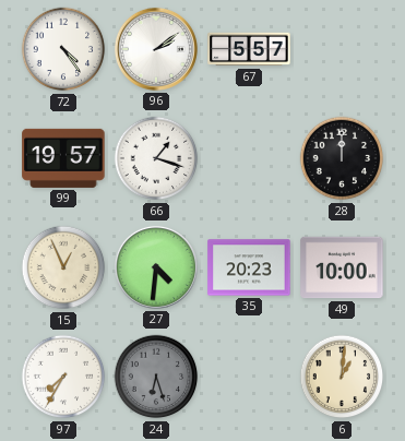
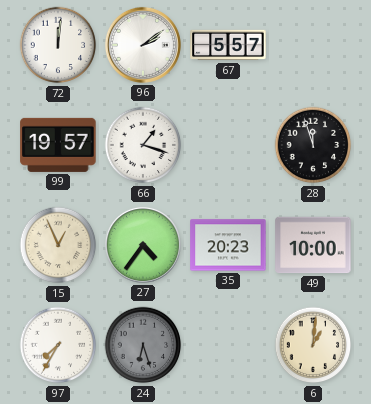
72: 4:24 -> 12:01
28: 12:00 -> 11:57
27: 4:31 -> 4:36
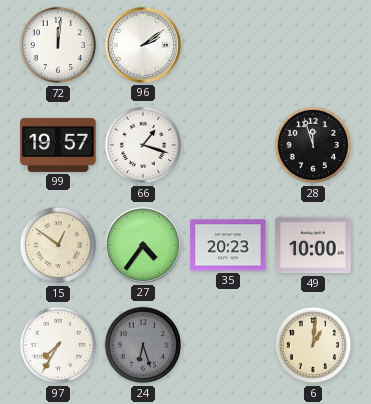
67: 5:57 -> none
15: 12:56 -> 12:51
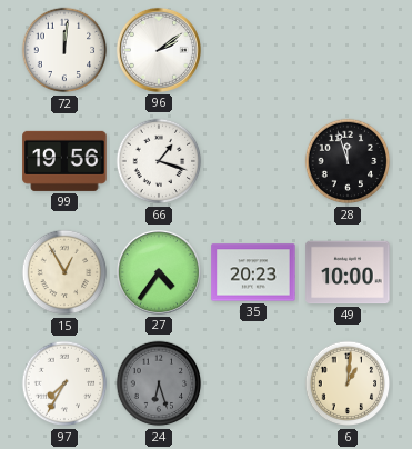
99: 19:57 -> 19:56
15: 12:51 -> 12:55
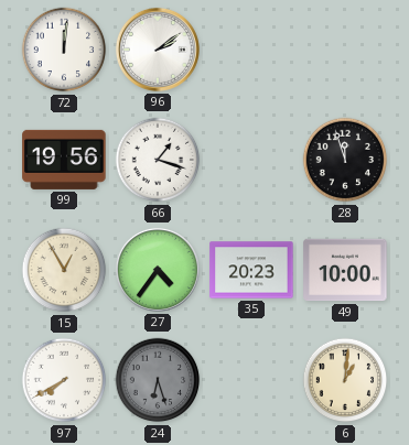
97: 7:35 -> 7:40
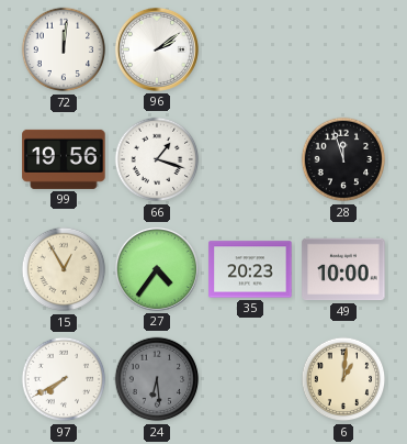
24: 6:27 -> 6:29
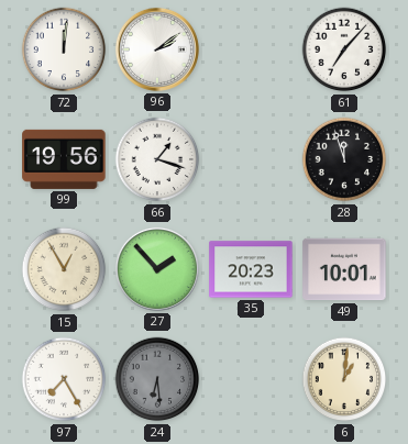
61: none -> 7:07
27: 4:36 -> 1:53
49: 10:00 -> 10:01
97: 7:40 -> 7:25
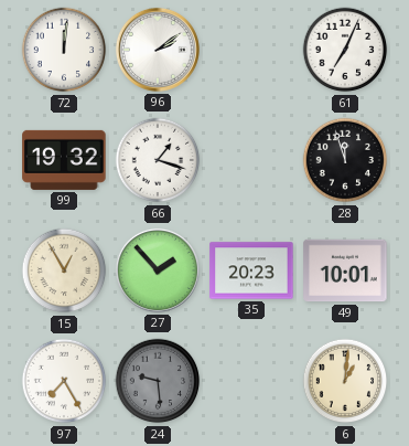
61: 7:07 -> 7:04
99: 19:56 -> 19:32
24: 6:29 -> 9:29
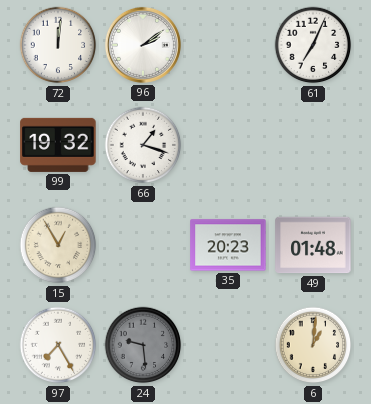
28: 11:57 -> none
27: 1:53 -> none
49: 10:01 -> 01:48
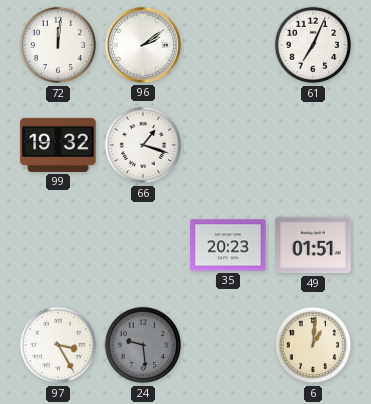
15: 12:55 -> none
49: 01:48 -> 01:51
97: 7:25 -> 3:25
